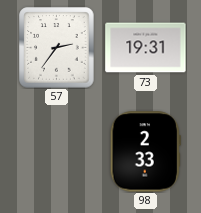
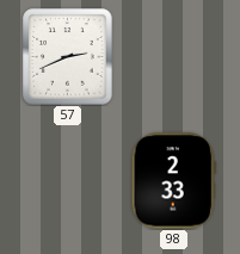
57: 2:36 -> 2:41
73: 19:31 -> none
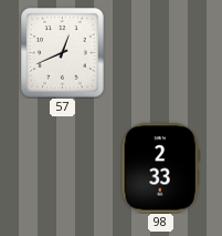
57: 2:41 -> 12:41
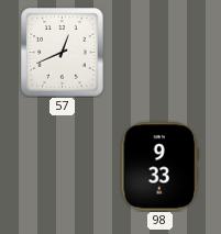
98: 2:33 -> 9:33
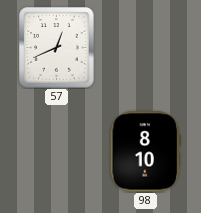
98: 9:33 -> 8:10
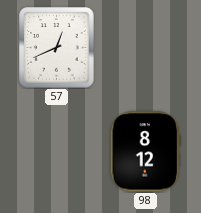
98: 8:10 -> 8:12
